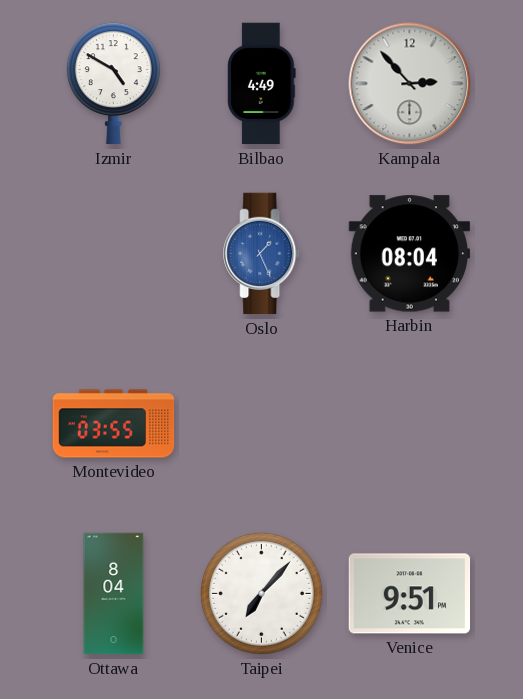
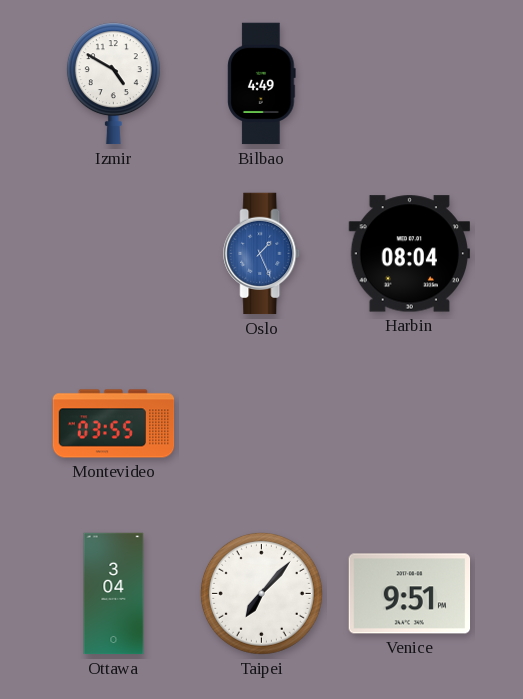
Kampala: 2:53 -> none
Ottawa: 8:04 -> 3:04
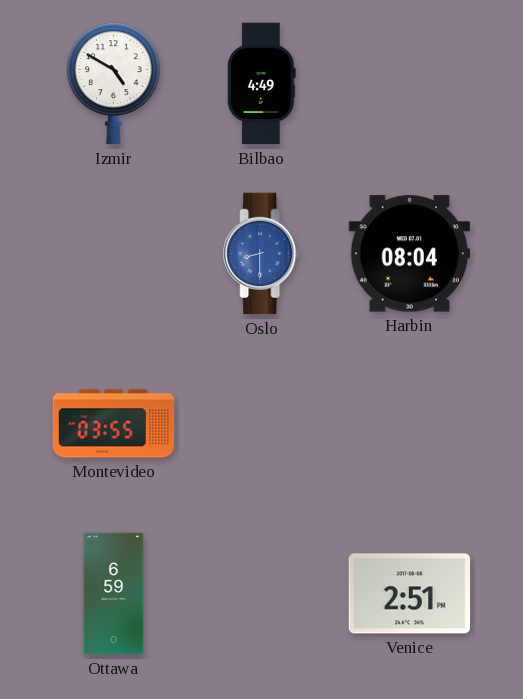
Oslo: 1:26 -> 8:30
Ottawa: 3:04 -> 6:59
Taipei: 7:07 -> none
Venice: 9:51 -> 2:51
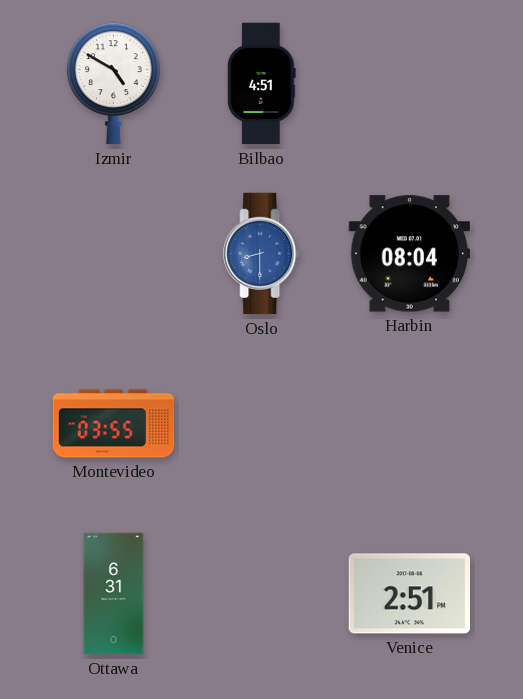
Bilbao: 4:49 -> 4:51
Ottawa: 6:59 -> 6:31
